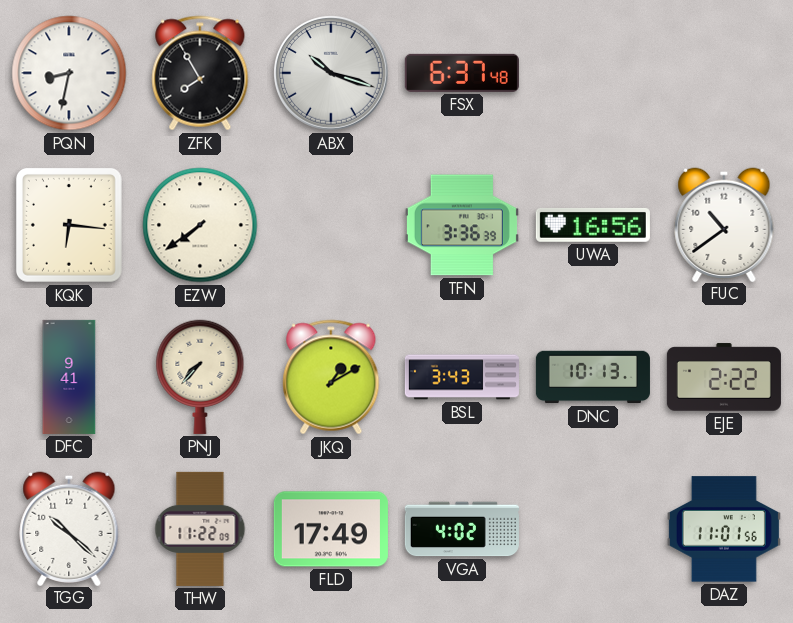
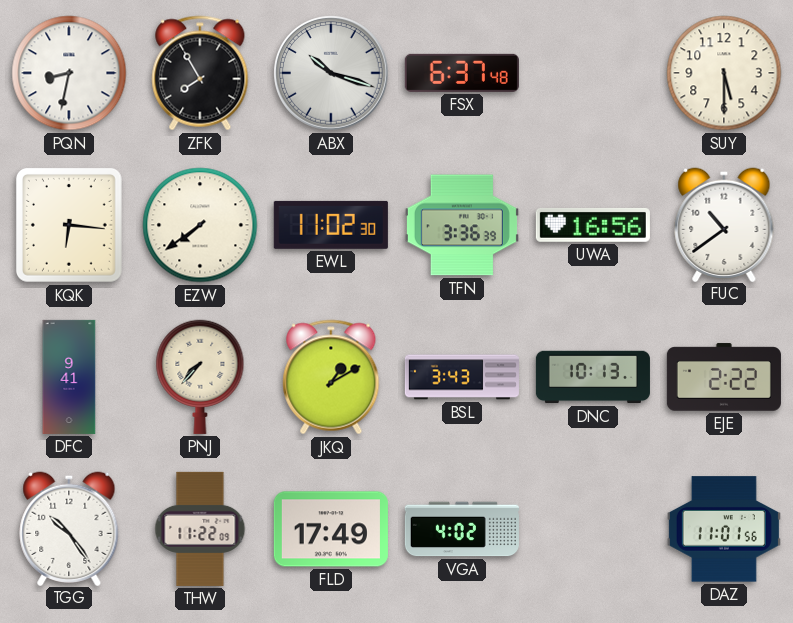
SUY: none -> 5:30
EWL: none -> 11:02
TGG: 10:22 -> 10:24
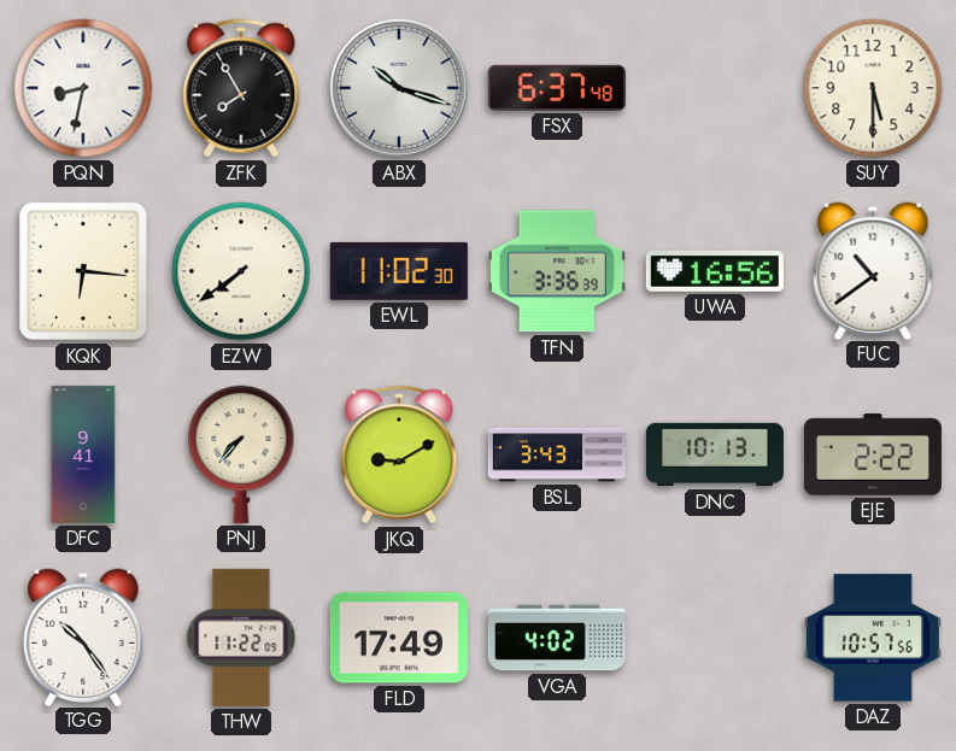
JKQ: 1:10 -> 9:10
DAZ: 11:01 -> 10:57
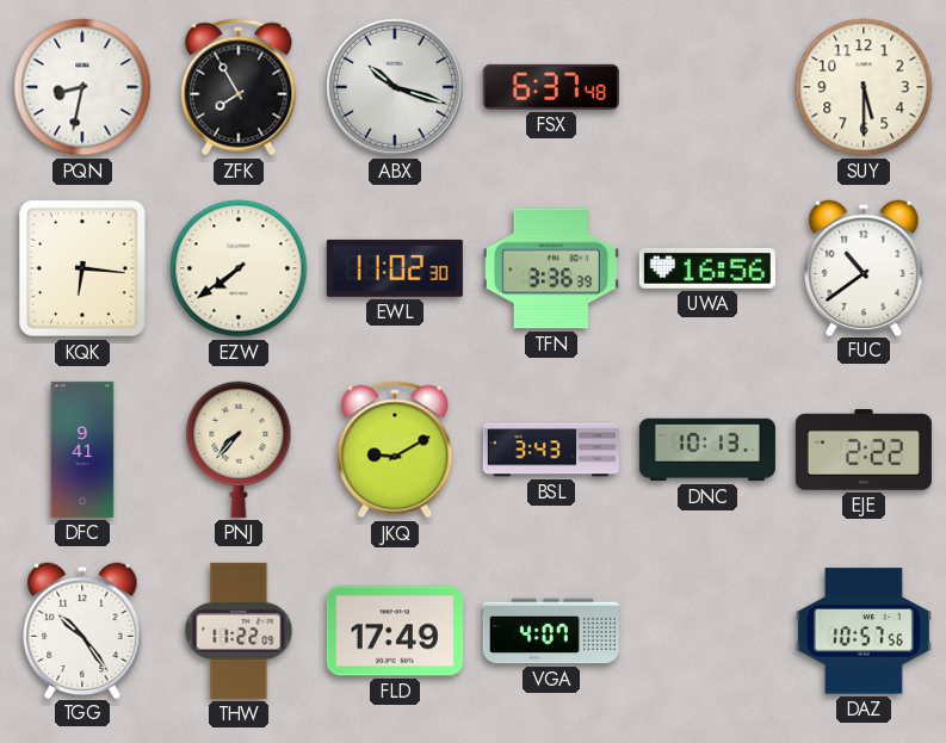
VGA: 4:02 -> 4:07
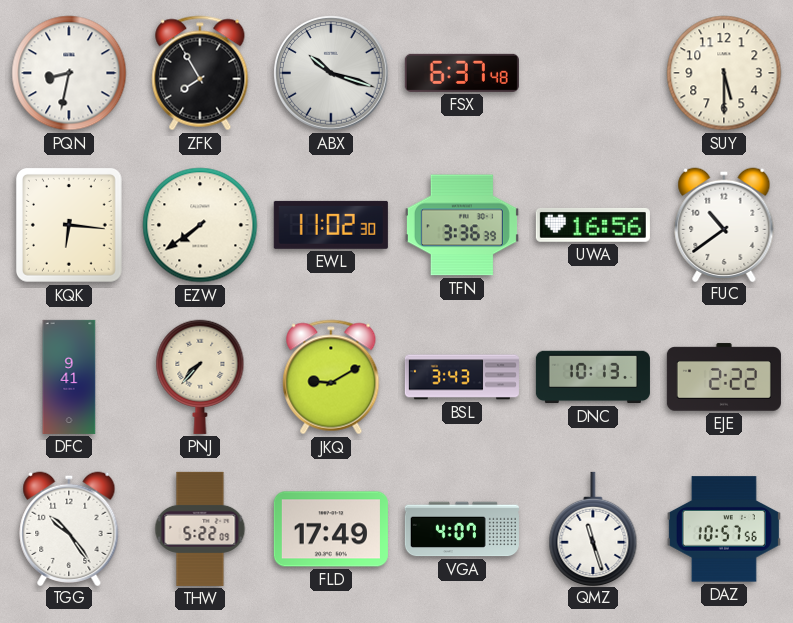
THW: 11:22 -> 5:22
QMZ: none -> 11:27
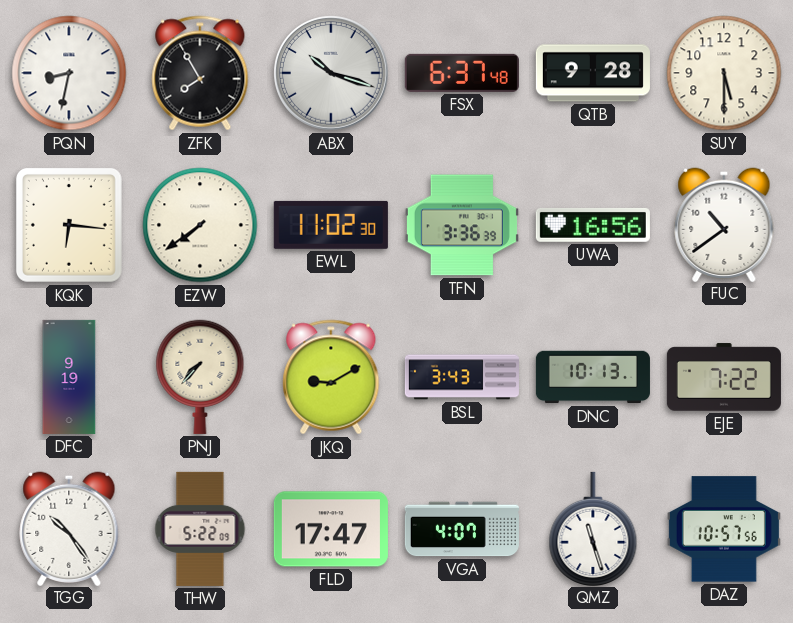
QTB: none -> 9:28
DFC: 9:41 -> 9:19
EJE: 2:22 -> 7:22
FLD: 17:49 -> 17:47
